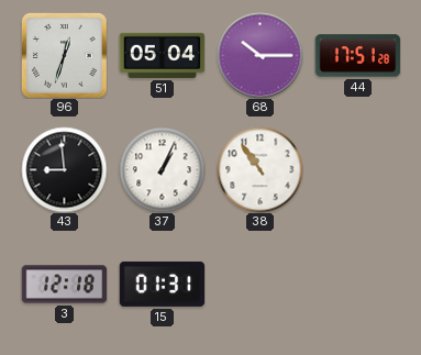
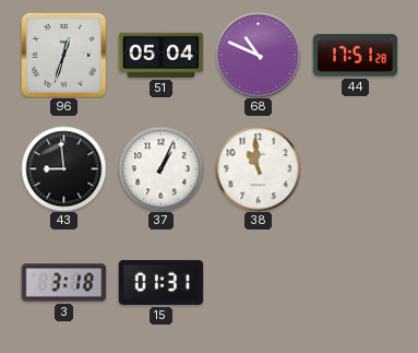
68: 10:15 -> 10:49
38: 10:54 -> 10:59
3: 12:18 -> 3:18
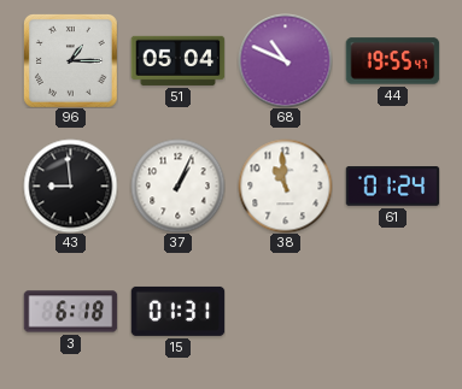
96: 12:33 -> 1:15
44: 17:51 -> 19:55
61: none -> 01:24
3: 3:18 -> 6:18
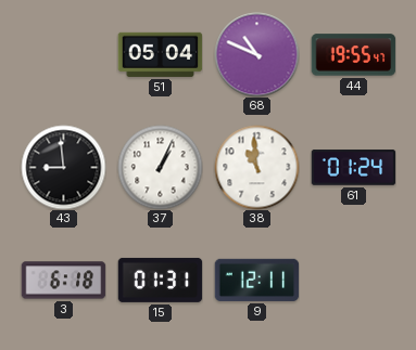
96: 1:15 -> none
9: none -> 12:11
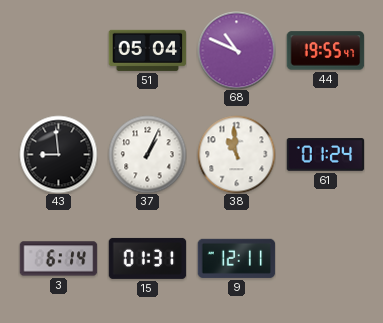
3: 6:18 -> 6:14
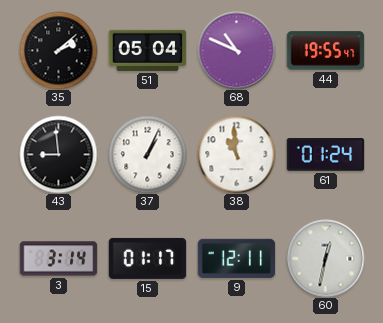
35: none -> 2:08
3: 6:14 -> 3:14
15: 01:31 -> 01:17
60: none -> 12:32
